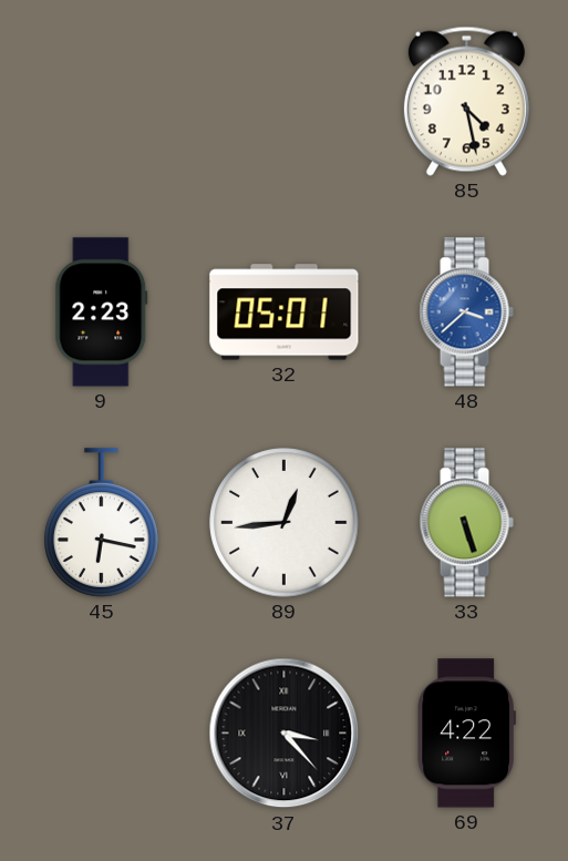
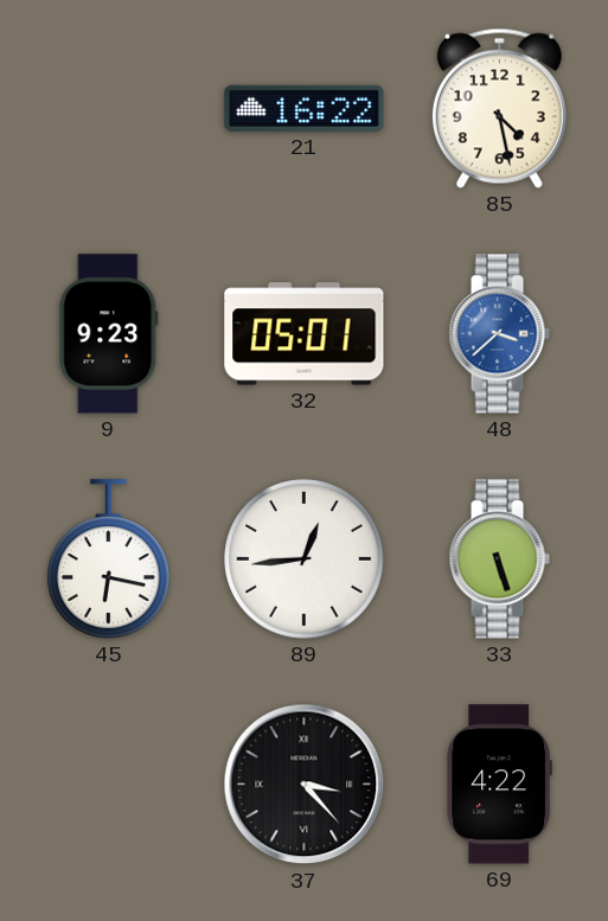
21: none -> 16:22
9: 2:23 -> 9:23
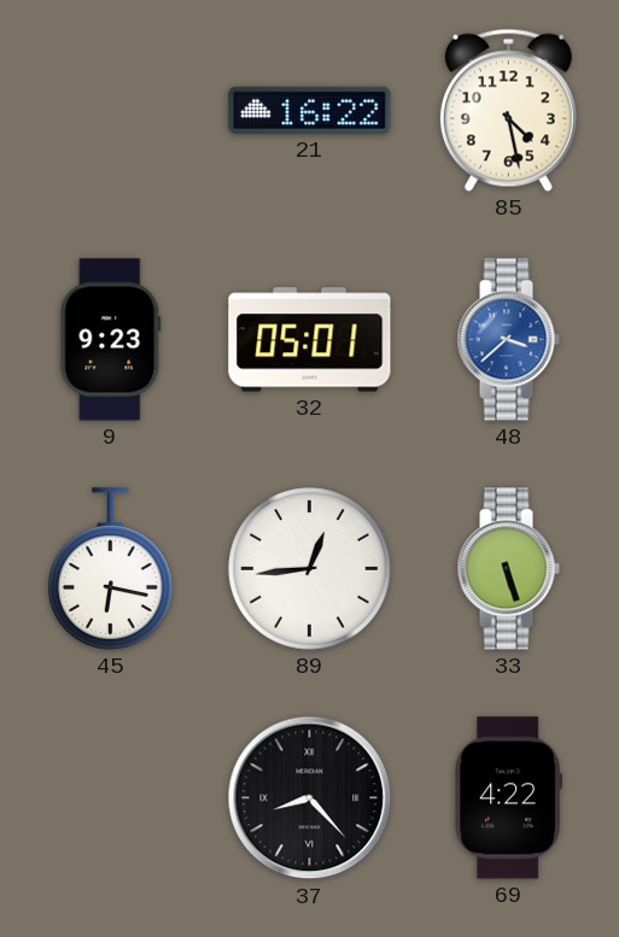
37: 3:23 -> 8:23
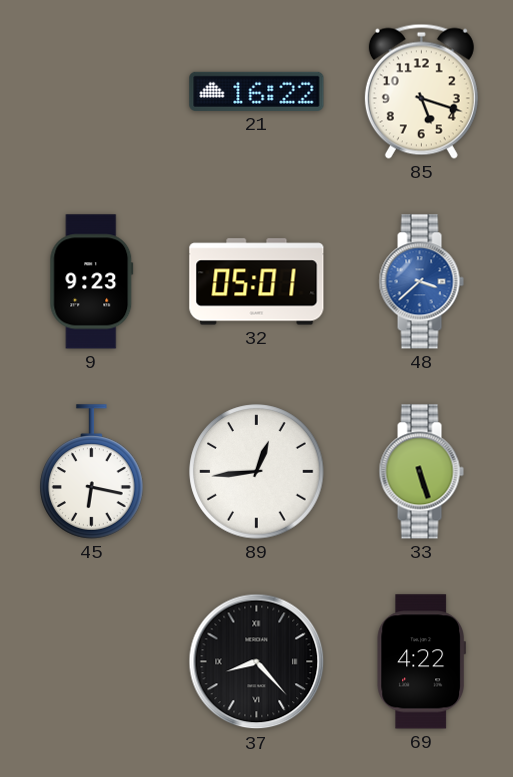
85: 4:28 -> 5:18
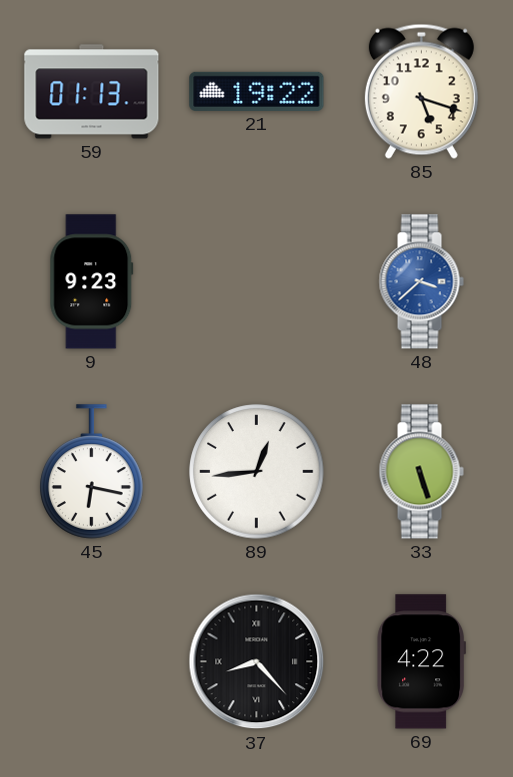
59: none -> 01:13
21: 16:22 -> 19:22
32: 05:01 -> none
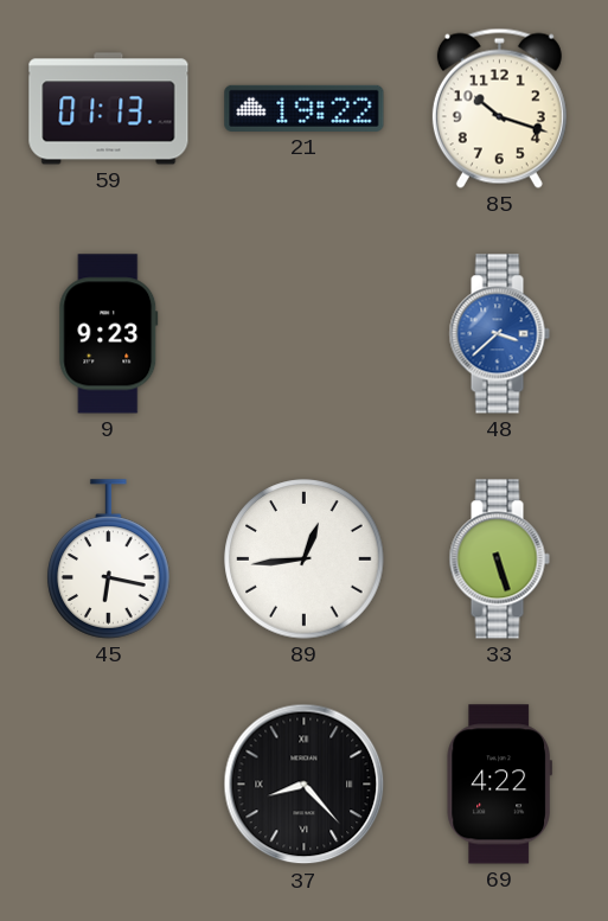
85: 5:18 -> 10:18
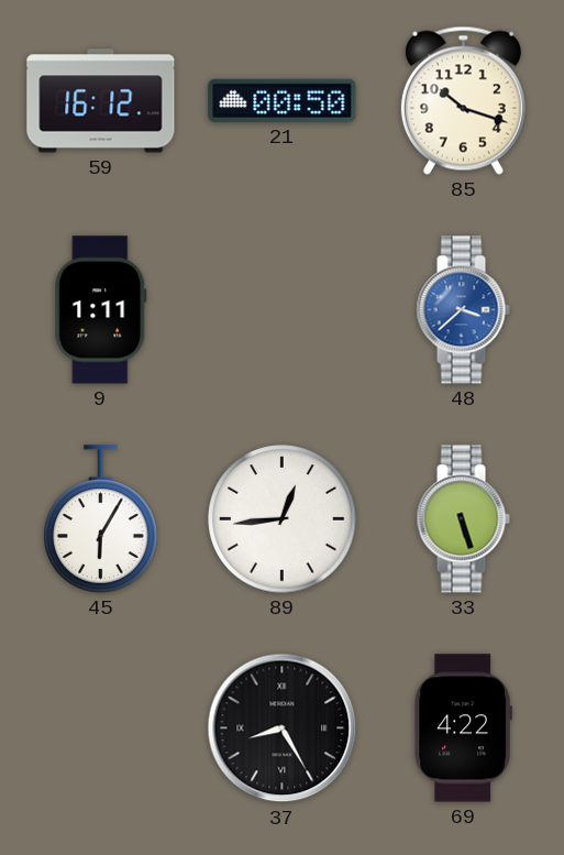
59: 01:13 -> 16:12
21: 19:22 -> 00:50
9: 9:23 -> 1:11
45: 6:17 -> 6:05
37: 8:23 -> 8:25
